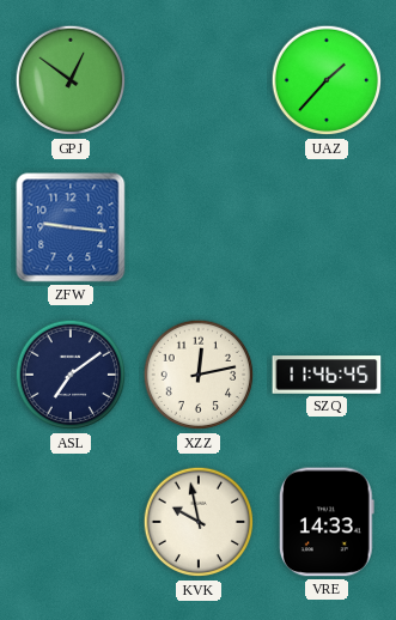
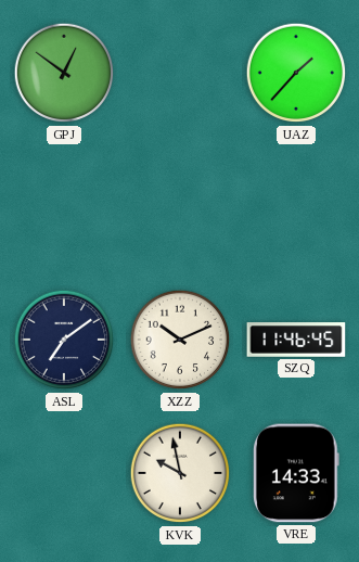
ZFW: 9:16 -> none
XZZ: 12:13 -> 10:11
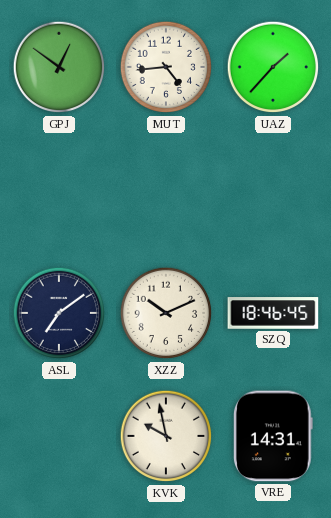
MUT: none -> 4:44
SZQ: 11:46 -> 18:46
VRE: 14:33 -> 14:31
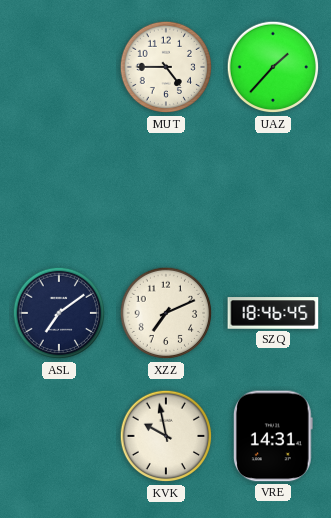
GPJ: 12:51 -> none
MUT: 4:44 -> 4:45
XZZ: 10:11 -> 7:11
